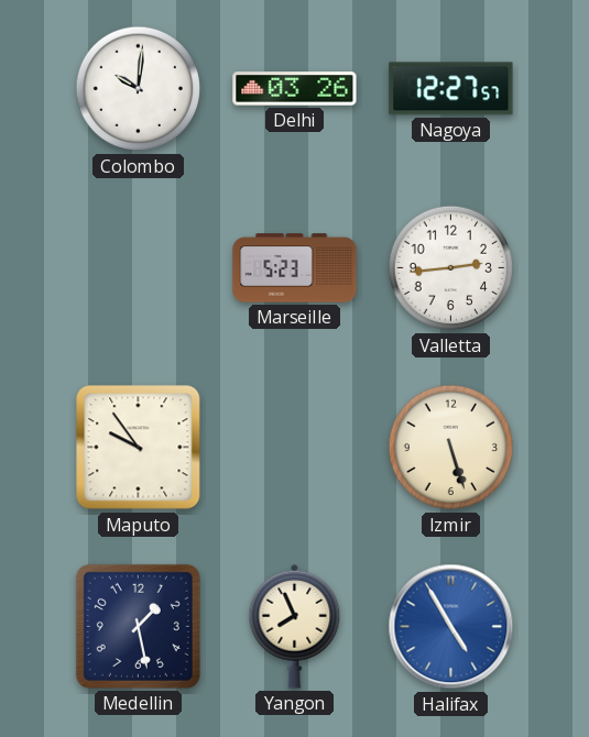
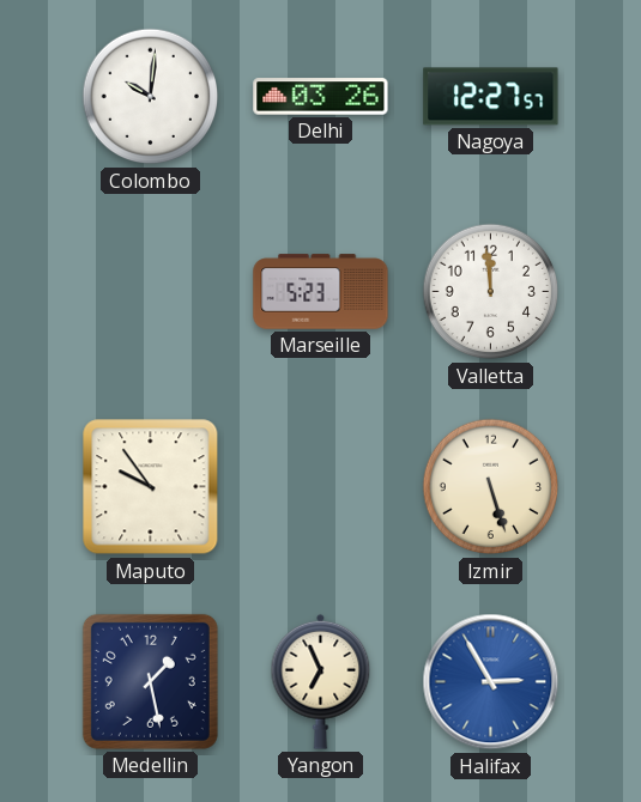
Valletta: 2:44 -> 11:59
Yangon: 7:56 -> 6:56
Halifax: 4:55 -> 2:55
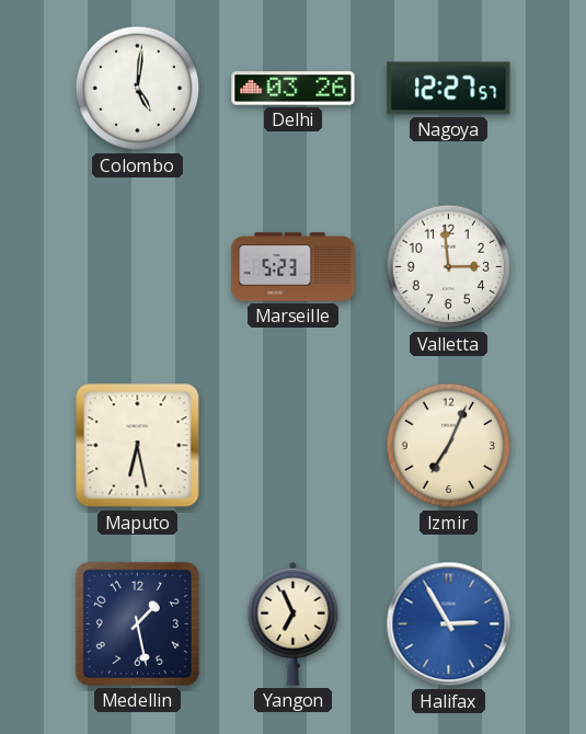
Colombo: 10:01 -> 5:01
Valletta: 11:59 -> 2:59
Maputo: 9:54 -> 6:28
Izmir: 5:27 -> 7:04
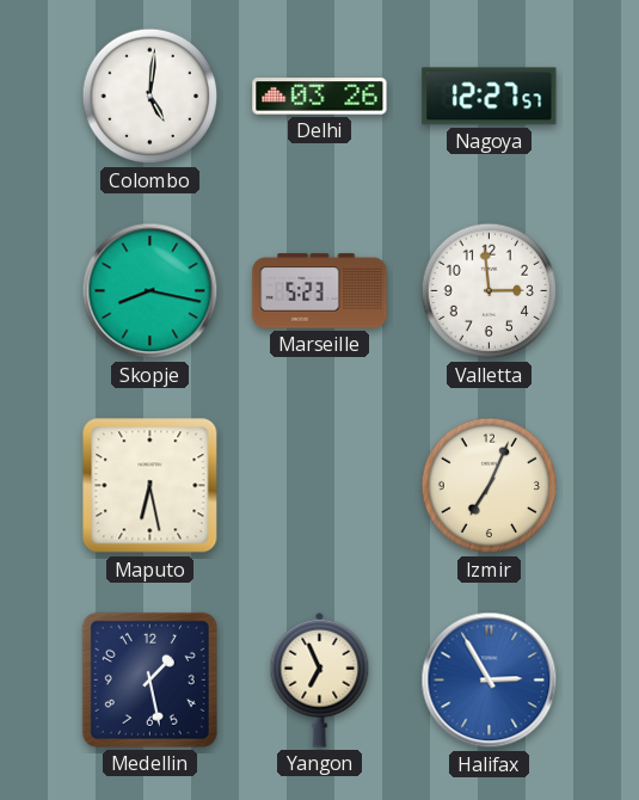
Skopje: none -> 8:17
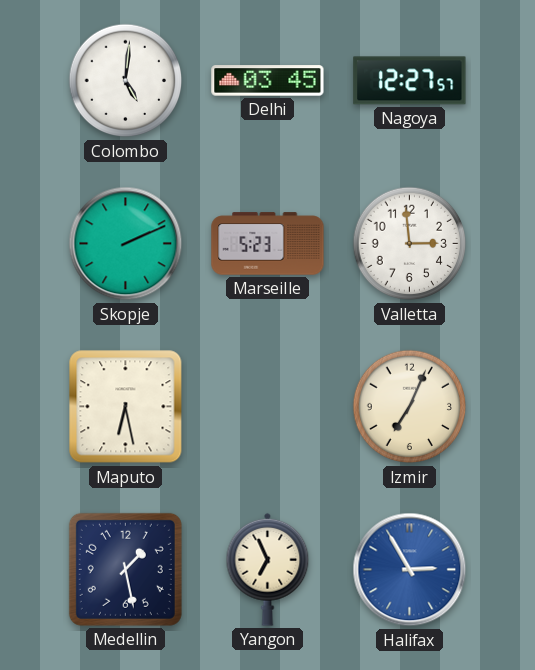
Delhi: 03:26 -> 03:45
Skopje: 8:17 -> 2:11
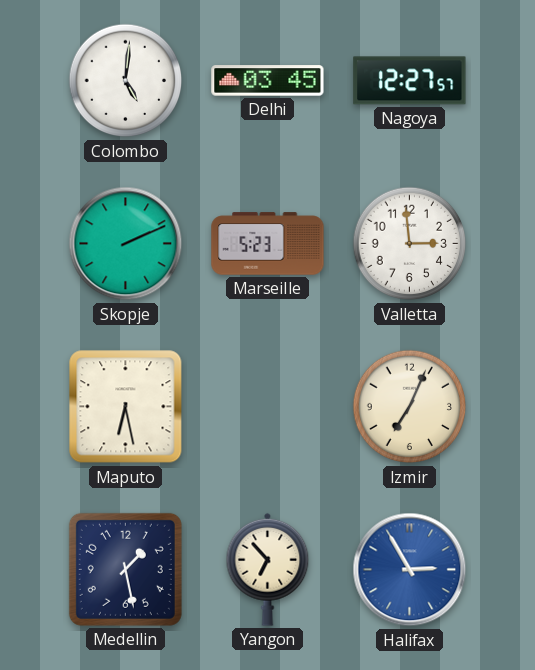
Yangon: 6:56 -> 6:53
